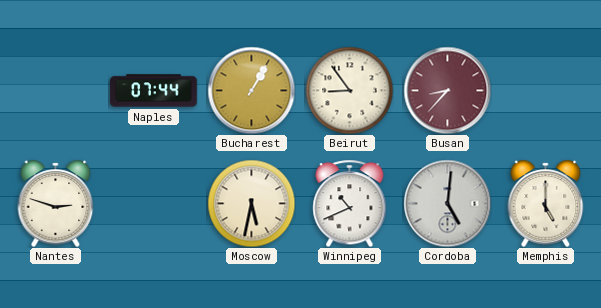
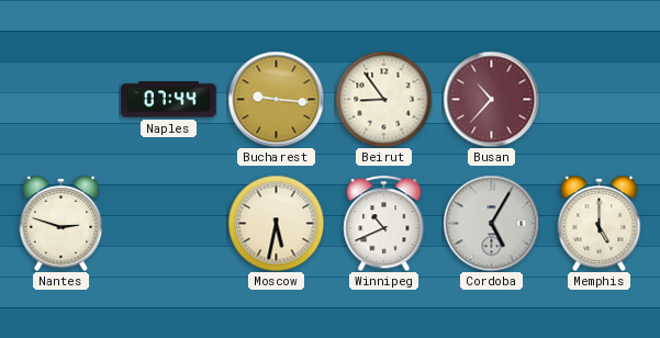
Bucharest: 1:05 -> 9:16
Busan: 8:37 -> 10:37
Cordoba: 5:01 -> 5:05
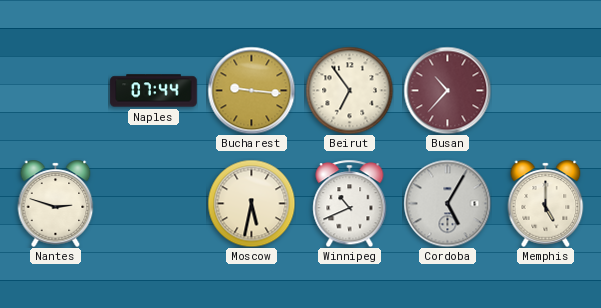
Beirut: 8:54 -> 6:54
